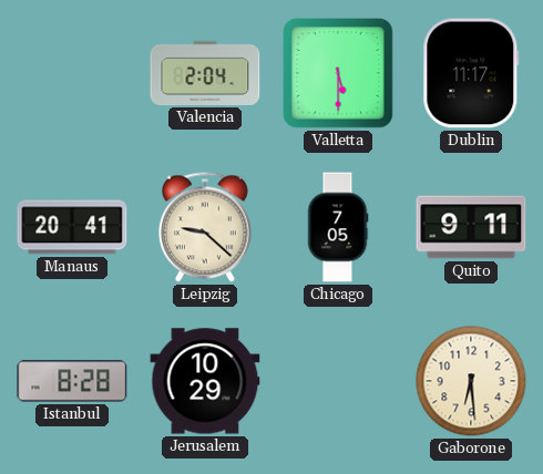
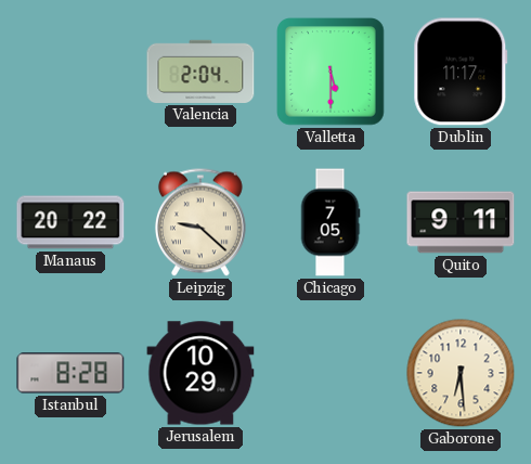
Manaus: 20:41 -> 20:22
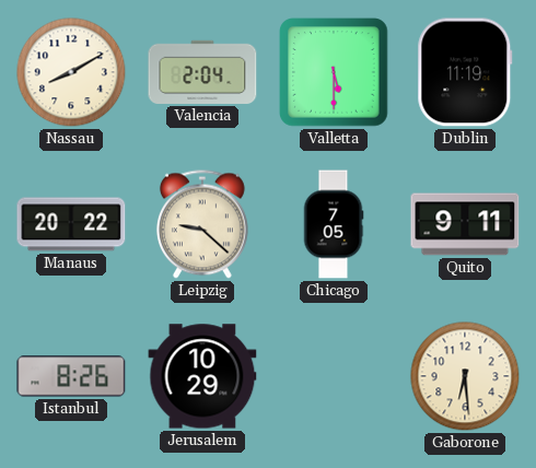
Nassau: none -> 8:10
Dublin: 11:17 -> 11:19
Istanbul: 8:28 -> 8:26
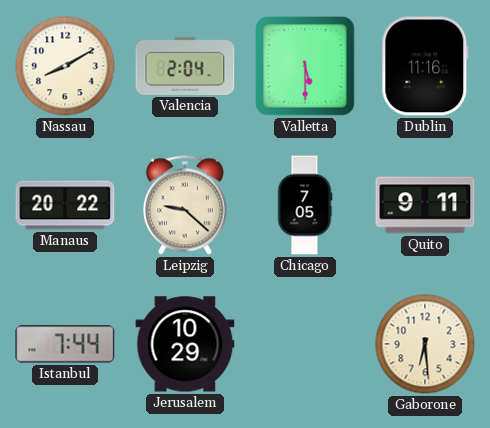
Dublin: 11:19 -> 11:16
Istanbul: 8:26 -> 7:44
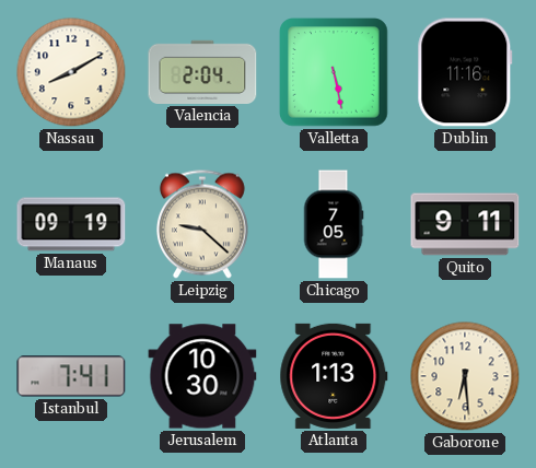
Valletta: 5:30 -> 5:28
Manaus: 20:22 -> 09:19
Istanbul: 7:44 -> 7:41
Jerusalem: 10:29 -> 10:30
Atlanta: none -> 1:13
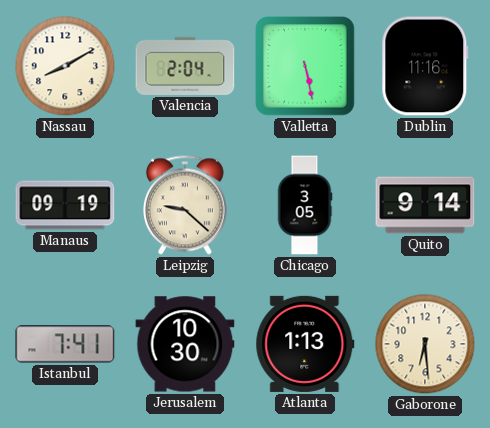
Chicago: 7:05 -> 3:05
Quito: 9:11 -> 9:14
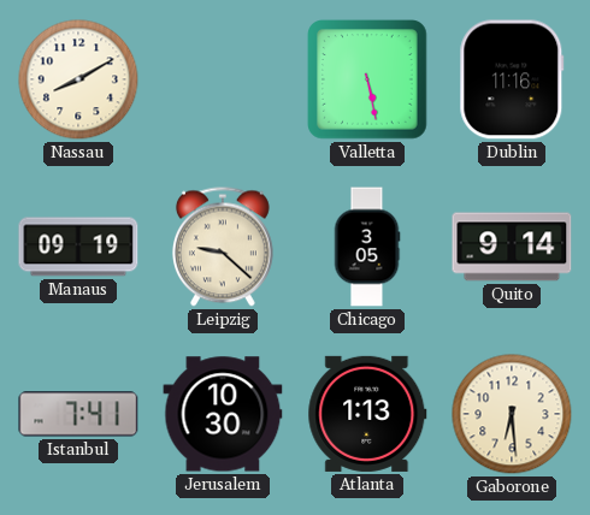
Valencia: 2:04 -> none
